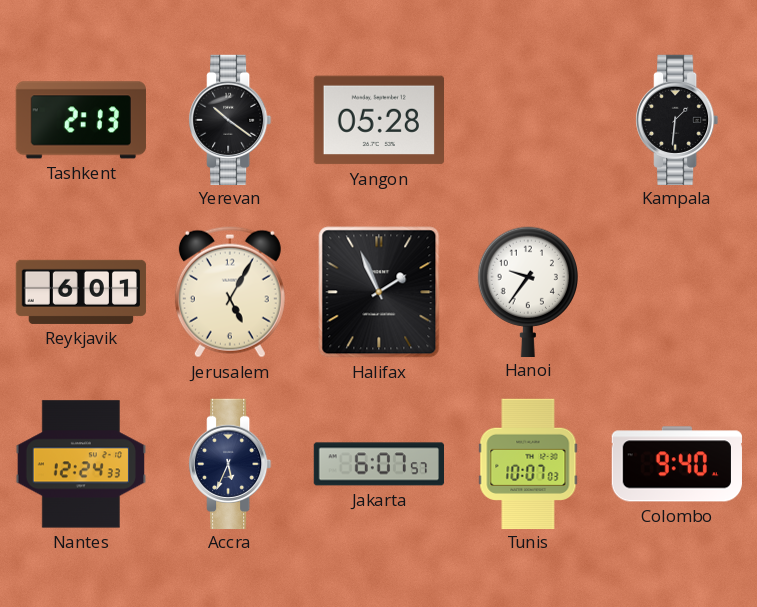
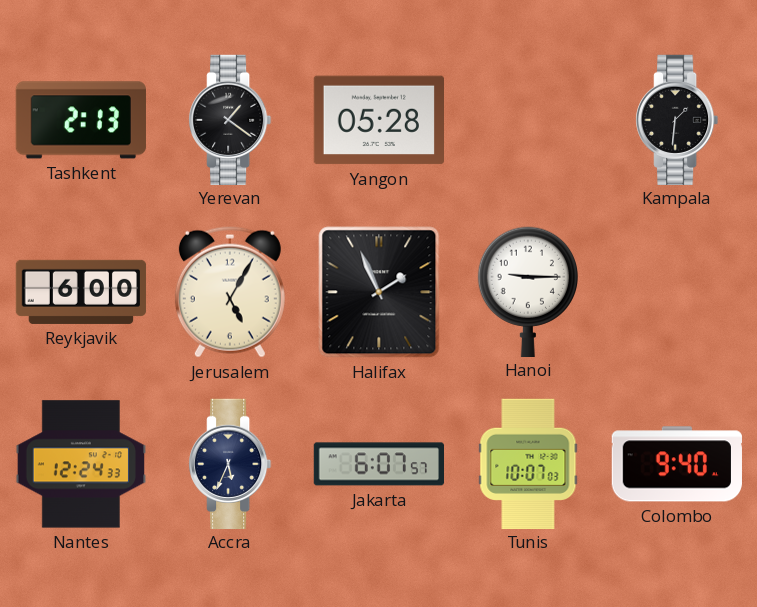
Yerevan: 10:21 -> 1:21
Reykjavik: 6:01 -> 6:00
Hanoi: 9:36 -> 9:15
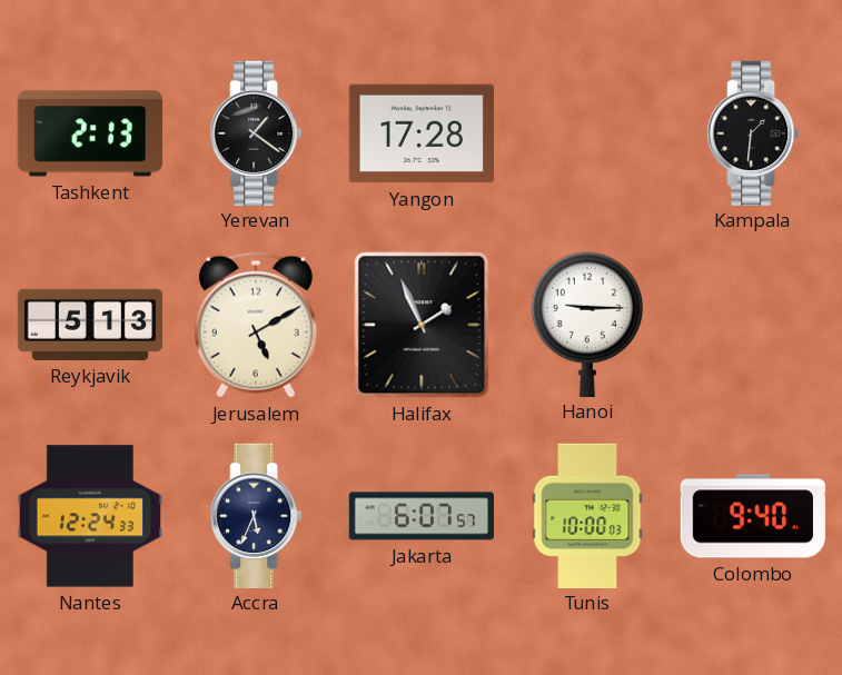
Yangon: 05:28 -> 17:28
Reykjavik: 6:00 -> 5:13
Jerusalem: 5:05 -> 5:10
Tunis: 10:07 -> 10:00
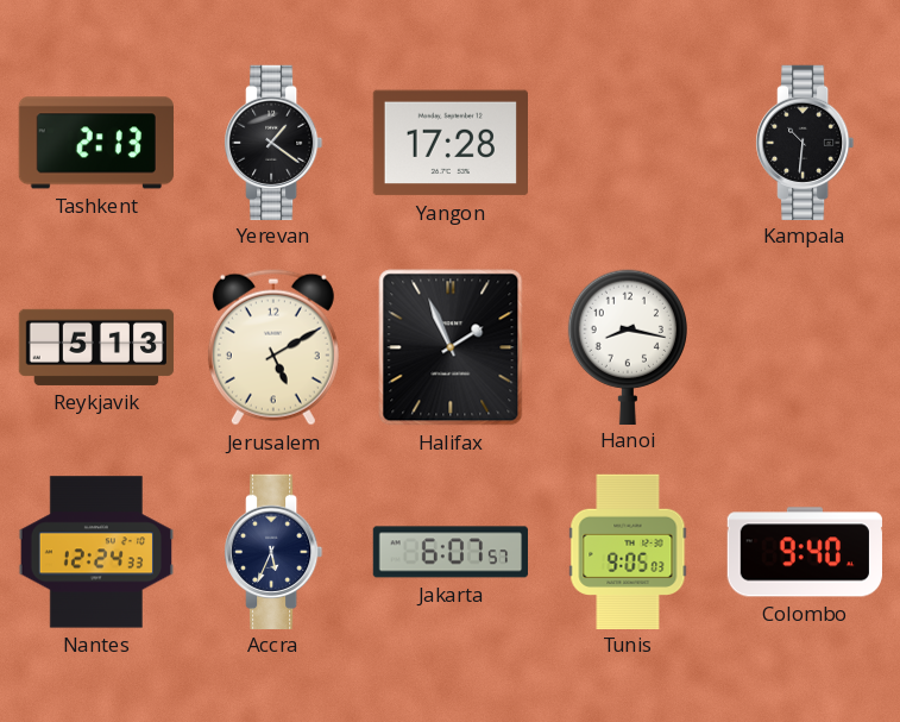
Kampala: 1:31 -> 10:31
Hanoi: 9:15 -> 8:17
Tunis: 10:00 -> 9:05
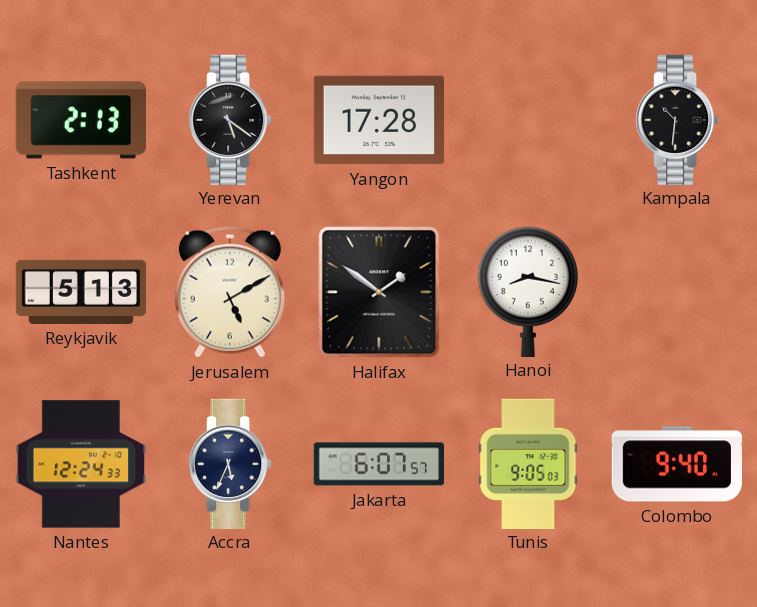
Yerevan: 1:21 -> 5:21
Halifax: 1:56 -> 1:51
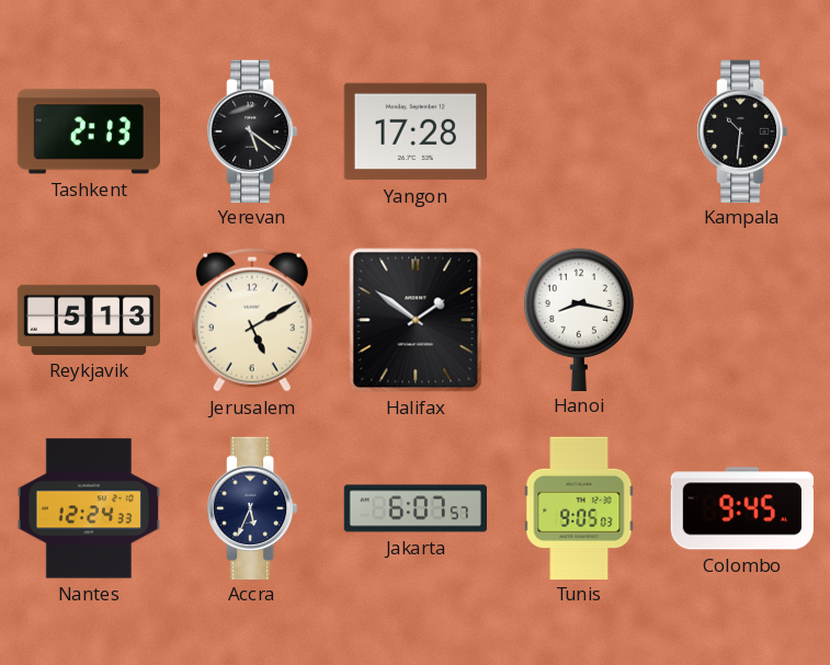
Colombo: 9:40 -> 9:45
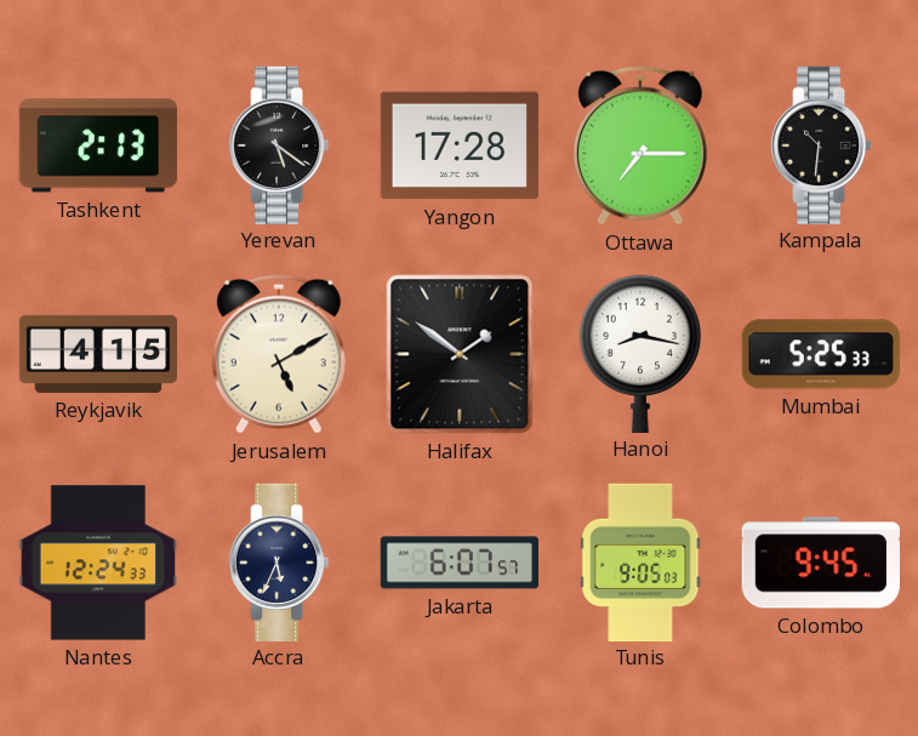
Ottawa: none -> 7:15
Reykjavik: 5:13 -> 4:15
Mumbai: none -> 5:25
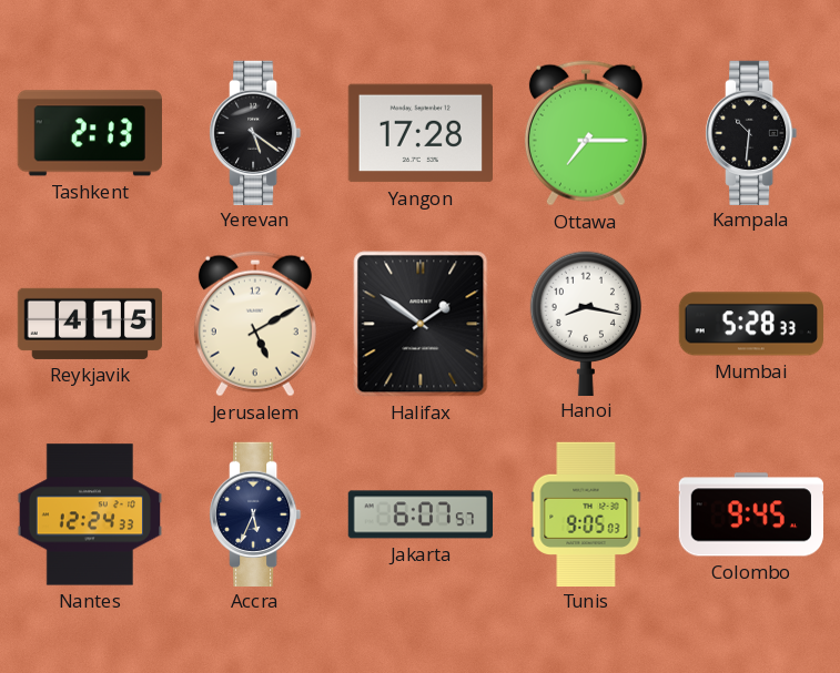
Mumbai: 5:25 -> 5:28
